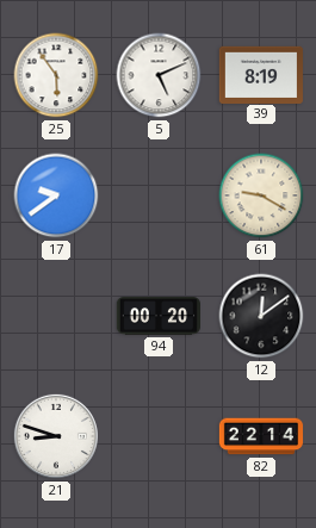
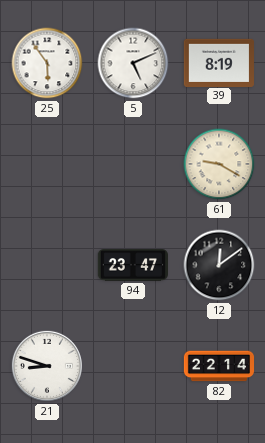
17: 9:39 -> none
94: 00:20 -> 23:47
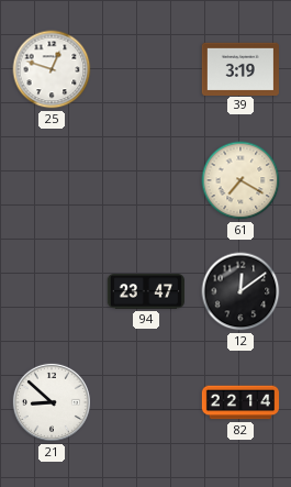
25: 5:54 -> 12:48
5: 5:11 -> none
39: 8:19 -> 3:19
61: 9:20 -> 7:20
21: 8:48 -> 8:52
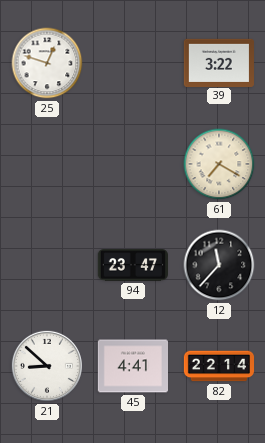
39: 3:19 -> 3:22
12: 12:09 -> 11:37
45: none -> 4:41
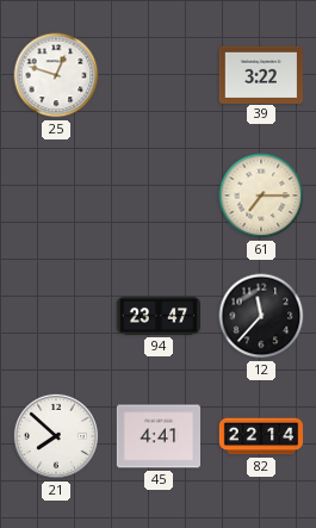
61: 7:20 -> 7:15
21: 8:52 -> 7:52
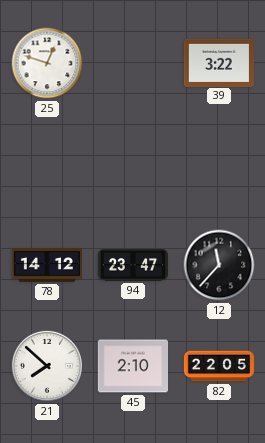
61: 7:15 -> none
78: none -> 14:12
45: 4:41 -> 2:10
82: 22:14 -> 22:05
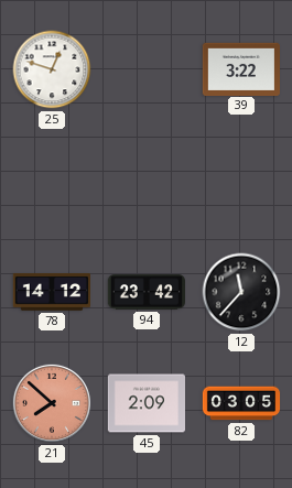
94: 23:47 -> 23:42
21 dial: white -> salmon
45: 2:10 -> 2:09
82: 22:05 -> 03:05
